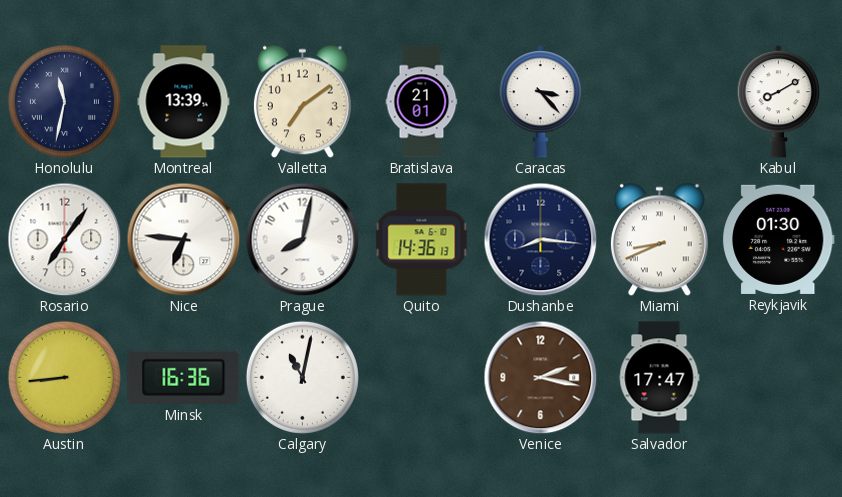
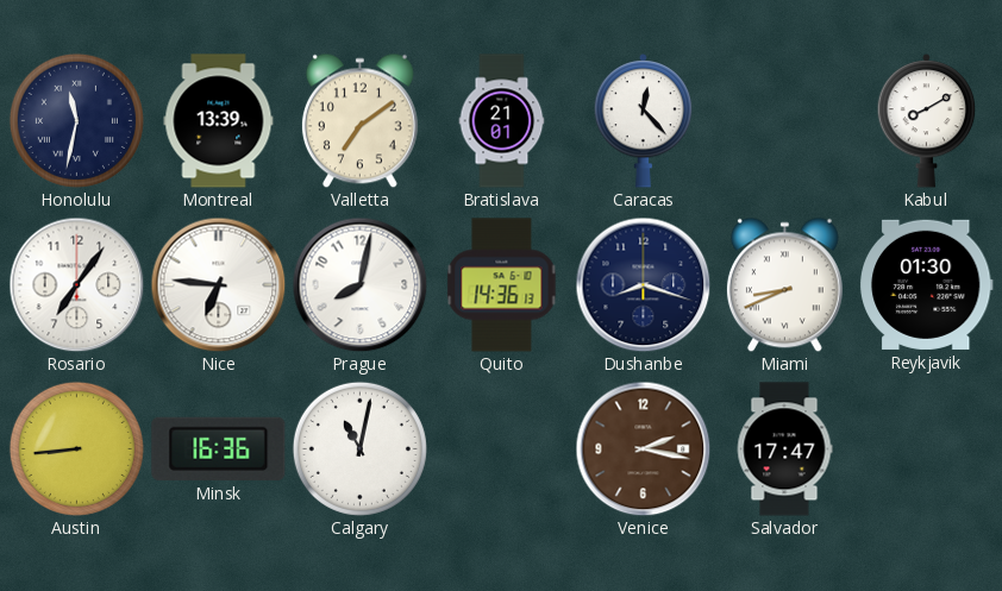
Caracas: 3:23 -> 12:23
Dushanbe: 8:16 -> 8:18
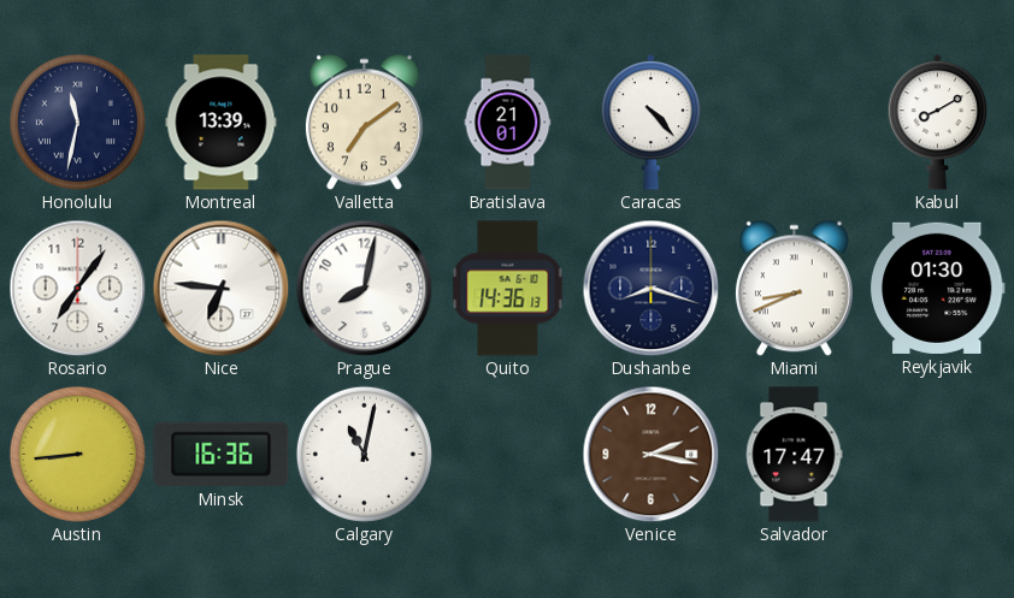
Caracas: 12:23 -> 4:23
